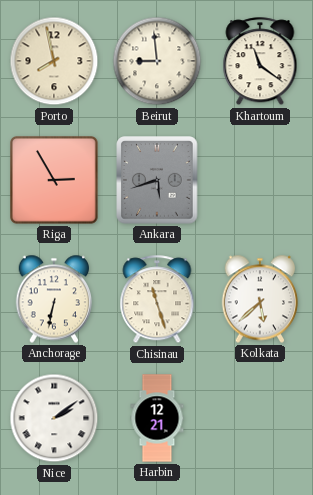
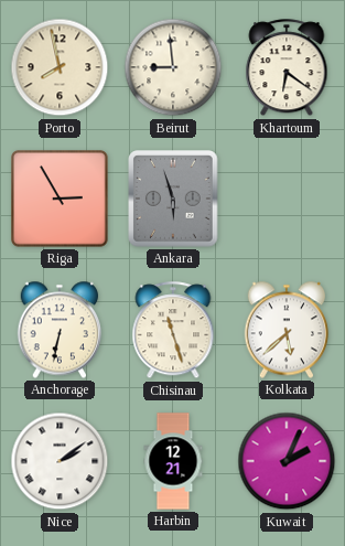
Khartoum: 11:21 -> 6:21
Ankara: 5:42 -> 5:57
Kuwait: none -> 2:04
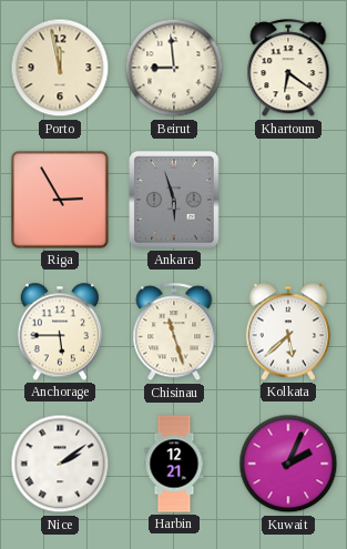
Porto: 7:58 -> 11:58
Anchorage: 6:32 -> 5:45
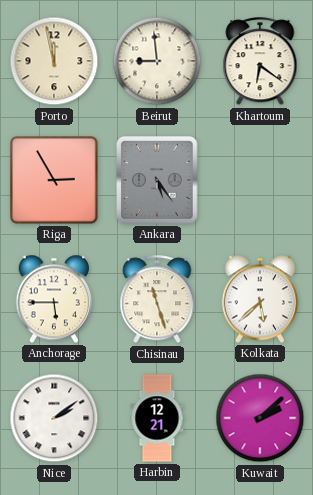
Ankara: 5:57 -> 5:24
Kuwait: 2:04 -> 2:08
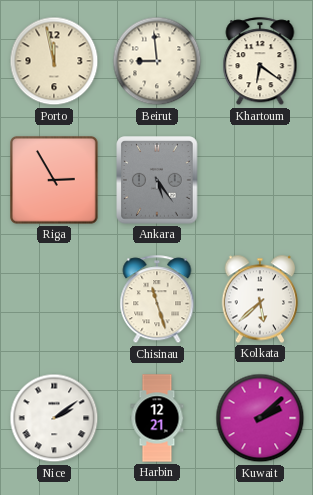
Anchorage: 5:45 -> none
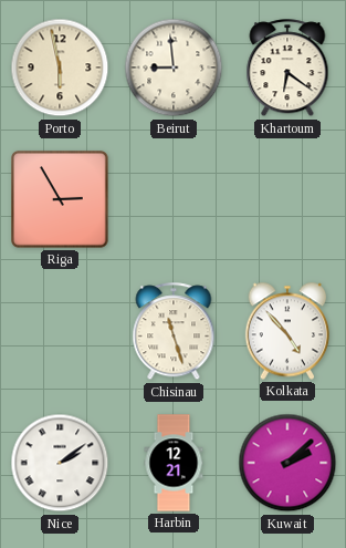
Porto: 11:58 -> 5:58
Ankara: 5:24 -> none
Kolkata: 5:38 -> 4:53
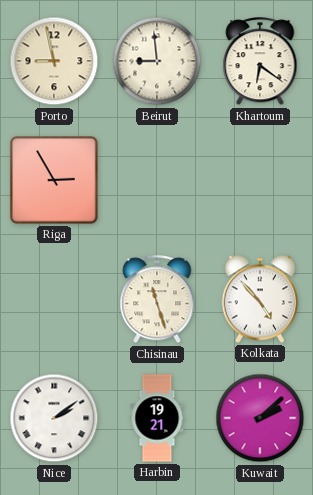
Porto: 5:58 -> 8:58
Harbin: 12:21 -> 19:21
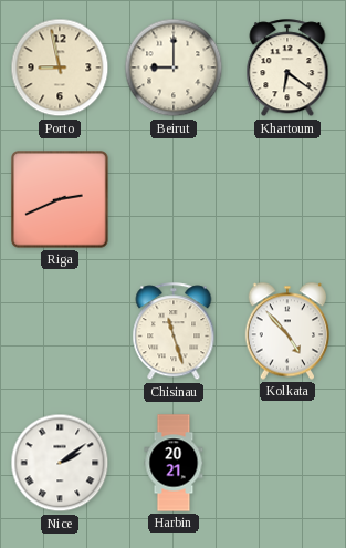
Beirut: 8:59 -> 9:00
Riga: 2:55 -> 2:41
Harbin: 19:21 -> 20:21
Kuwait: 2:08 -> none
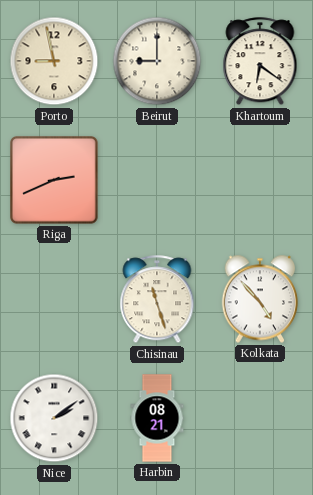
Harbin: 20:21 -> 08:21
